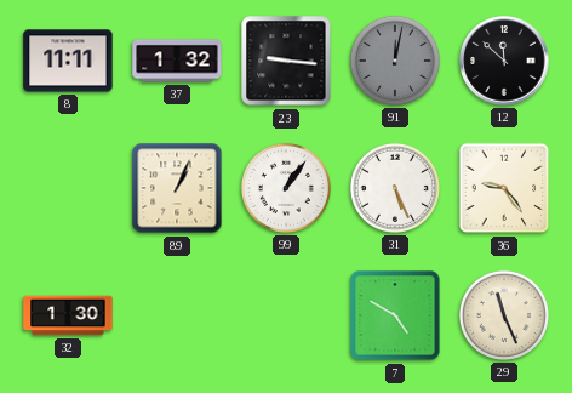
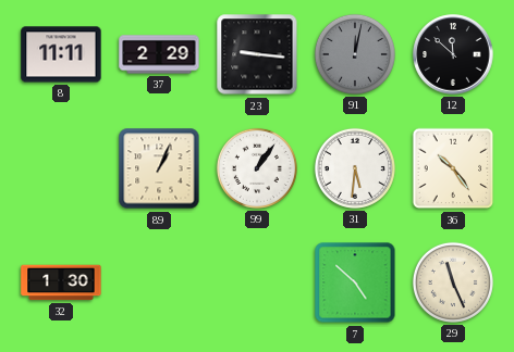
37: 1:32 -> 2:29
31: 5:26 -> 5:31
36: 9:24 -> 10:24
7: 4:50 -> 4:52
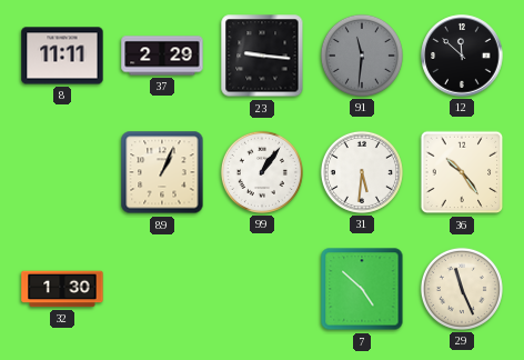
91: 12:02 -> 11:31
